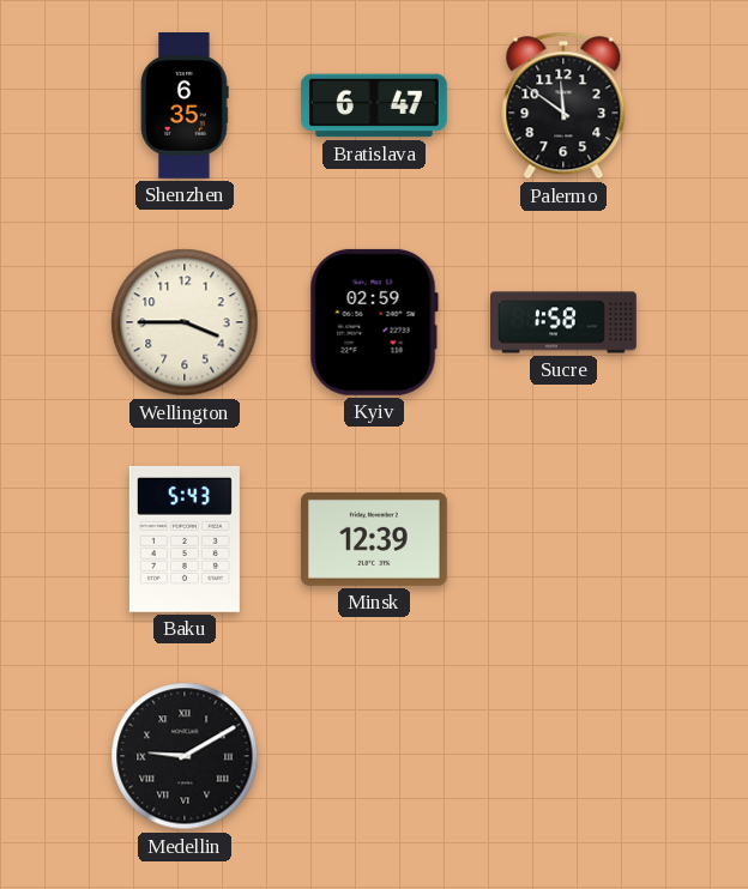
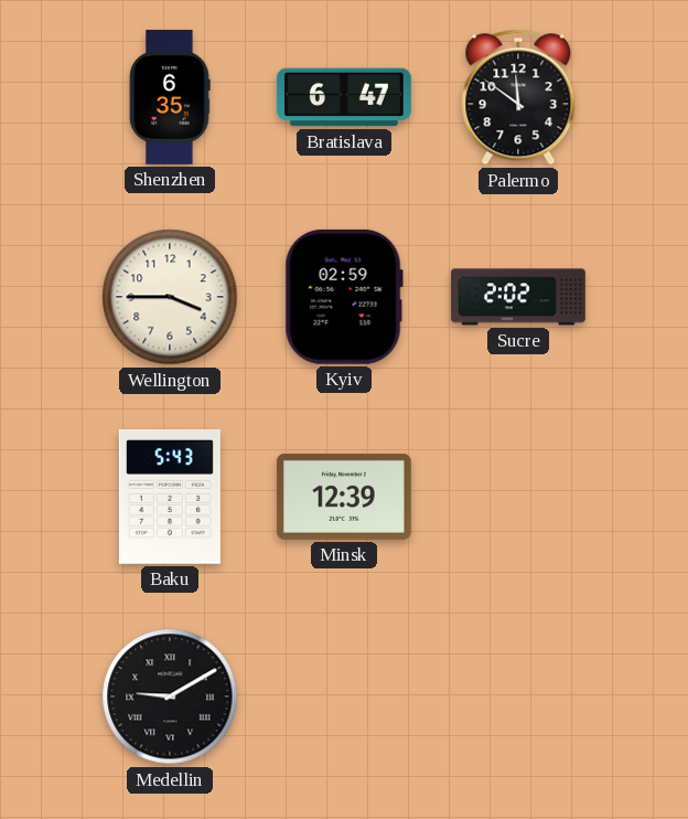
Sucre: 1:58 -> 2:02
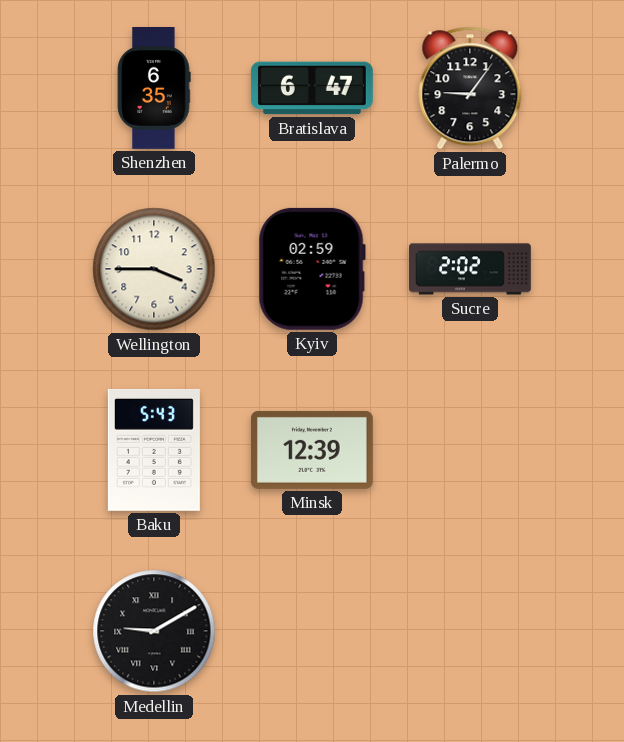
Palermo: 11:51 -> 9:06
